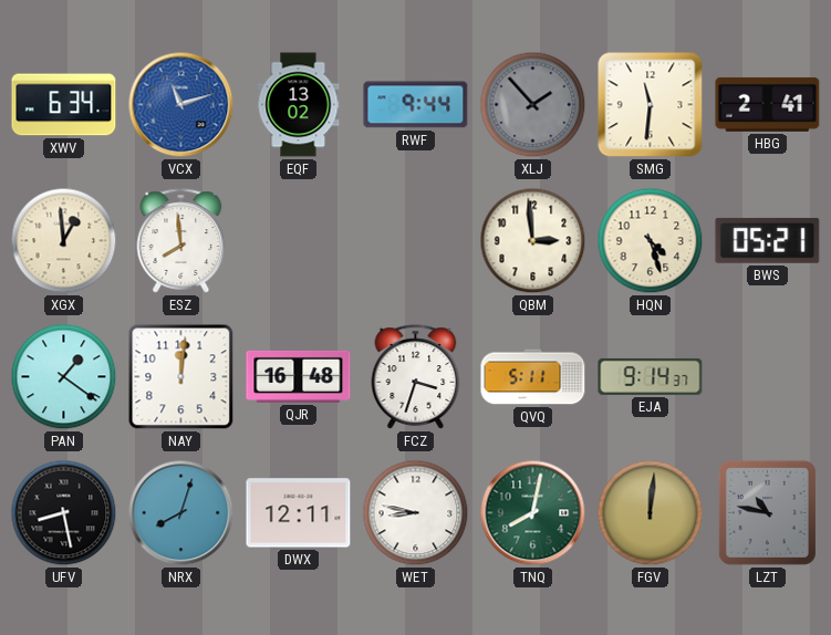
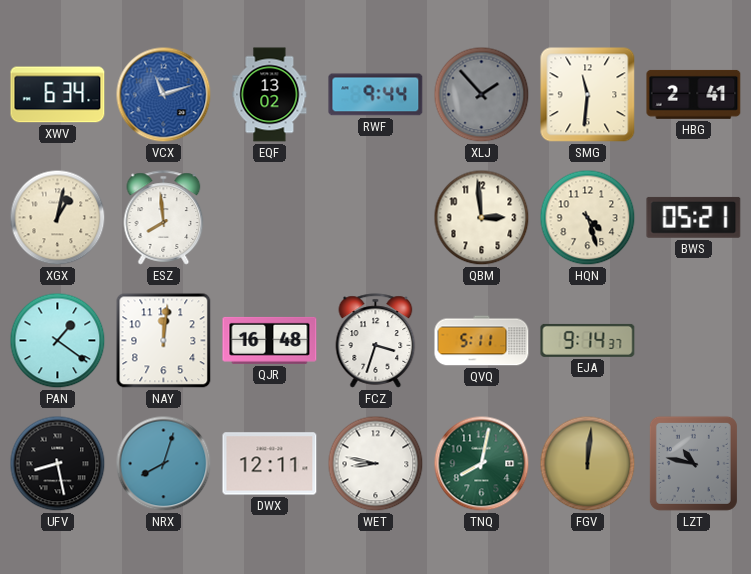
XGX: 12:59 -> 1:02
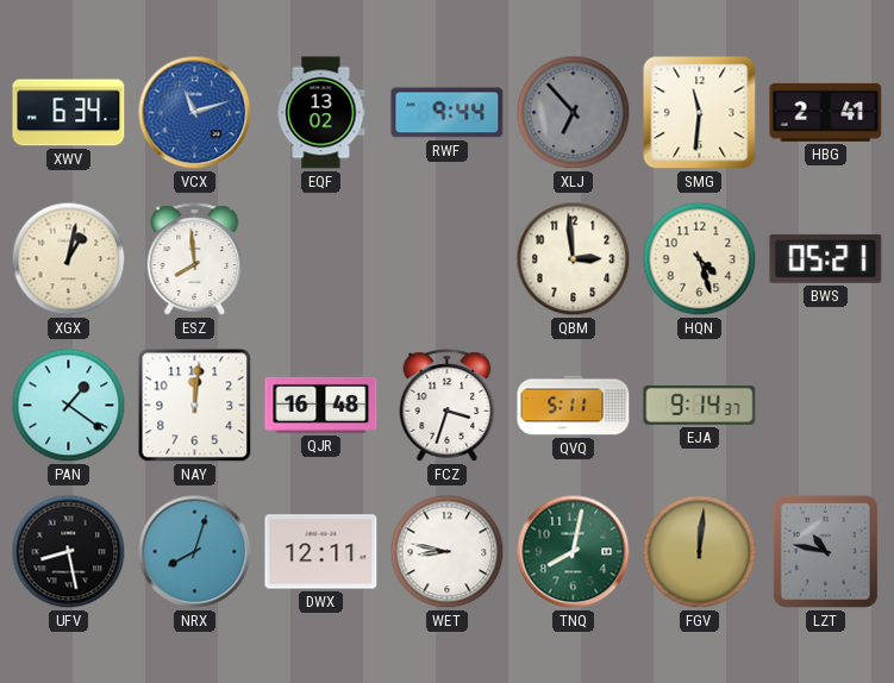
XLJ: 1:53 -> 6:53
